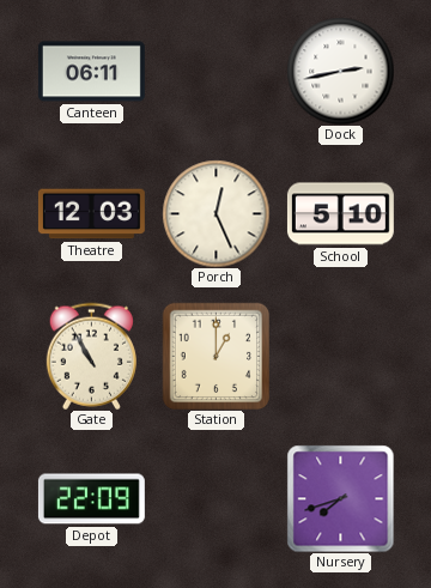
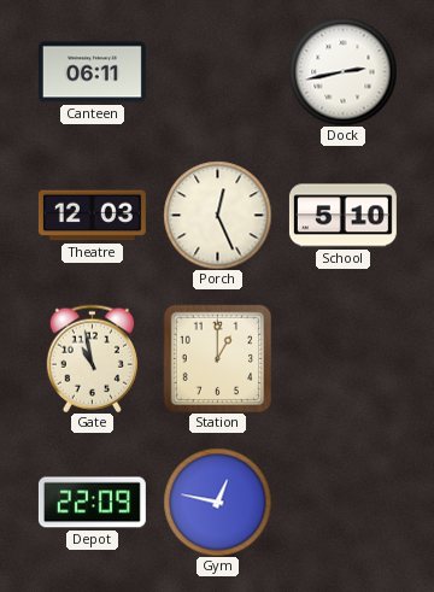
Gate: 10:55 -> 10:58
Gym: none -> 12:47
Nursery: 7:42 -> none
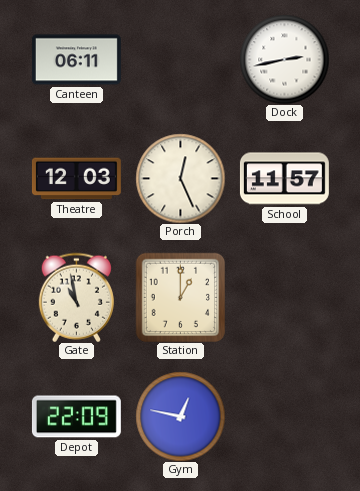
School: 5:10 -> 11:57
